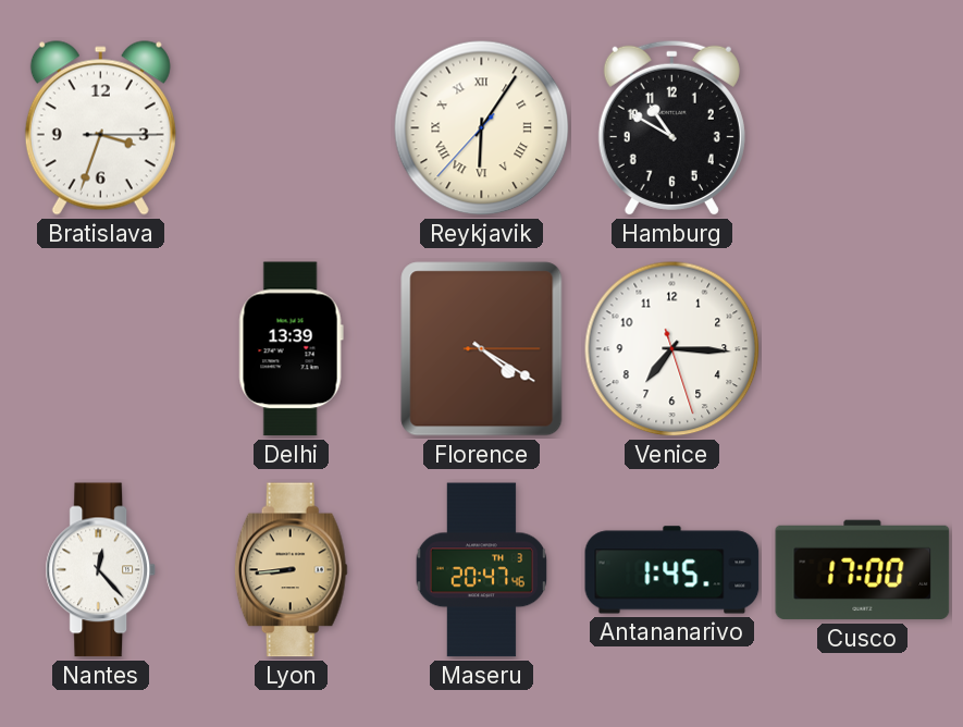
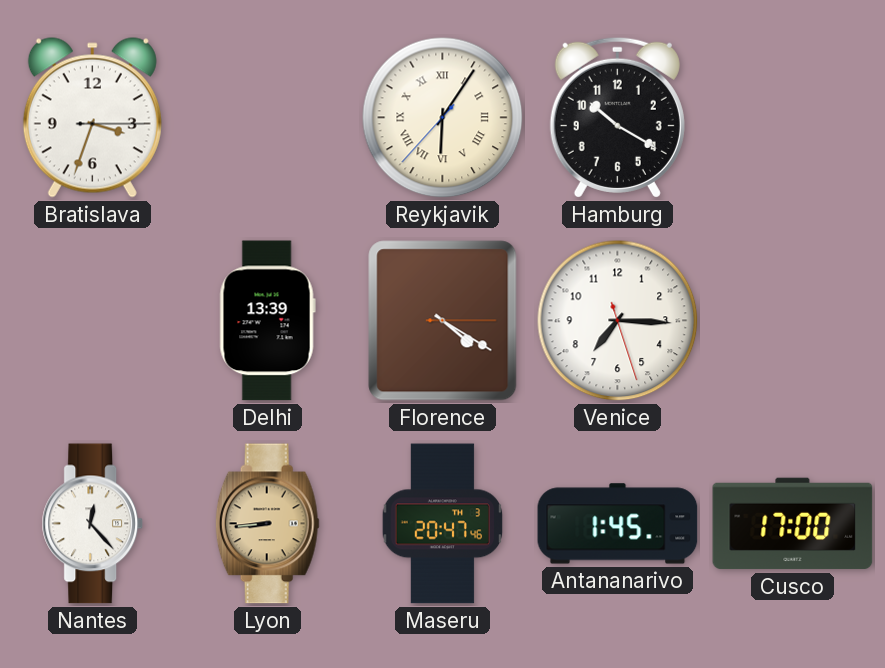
Hamburg: 10:50 -> 10:20
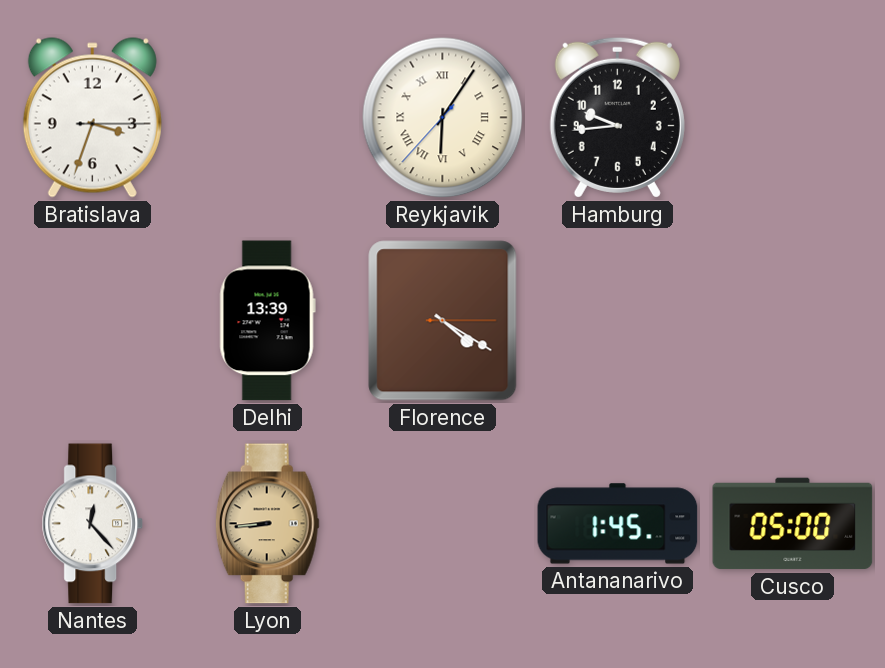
Hamburg: 10:20 -> 9:44
Venice: 7:15 -> none
Maseru: 20:47 -> none
Cusco: 17:00 -> 05:00
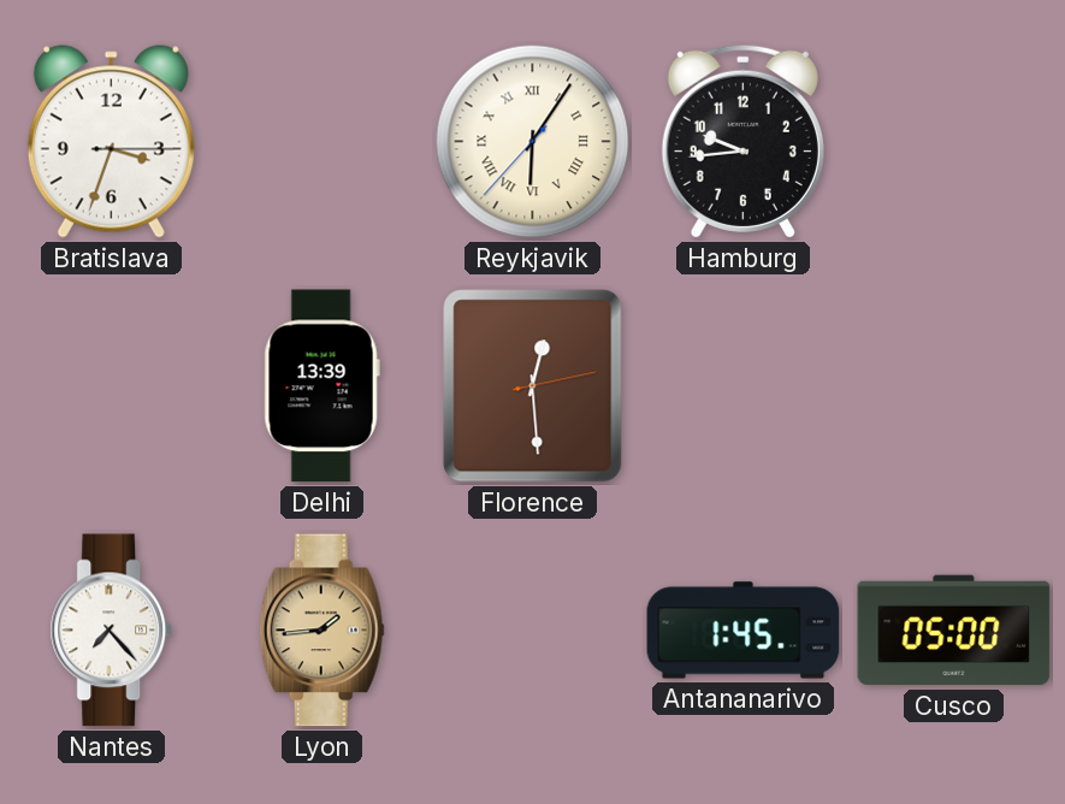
Florence: 4:20 -> 12:29
Nantes: 12:23 -> 7:23
Lyon: 8:44 -> 1:44
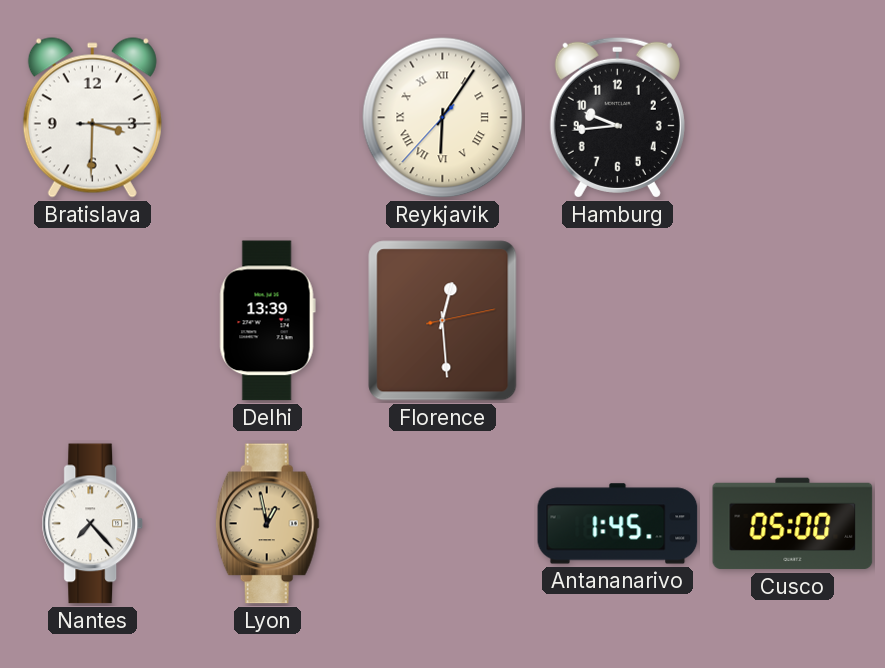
Bratislava: 3:33 -> 3:30
Lyon: 1:44 -> 12:58
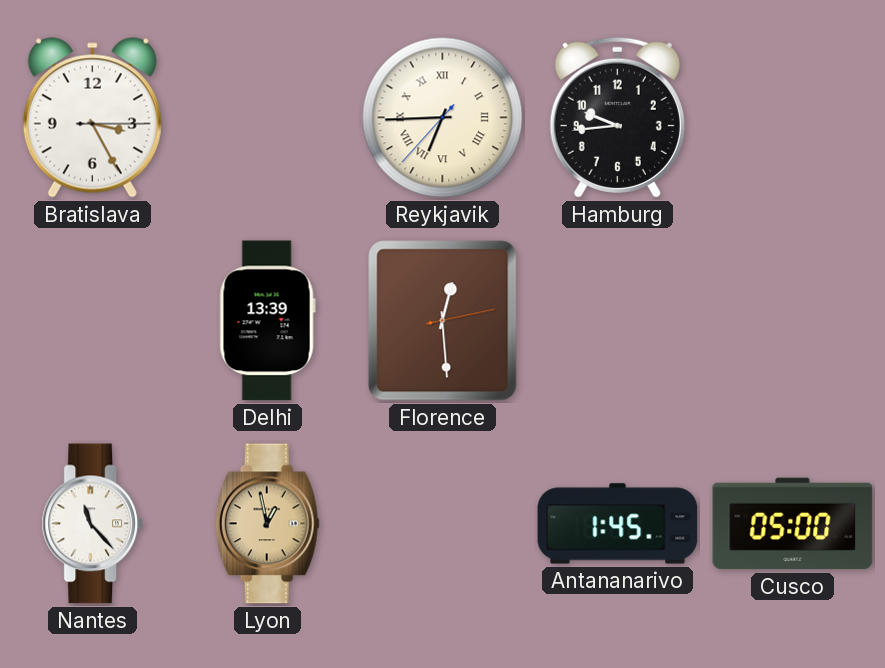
Bratislava: 3:30 -> 3:25
Reykjavik: 6:05 -> 6:44
Nantes: 7:23 -> 11:23
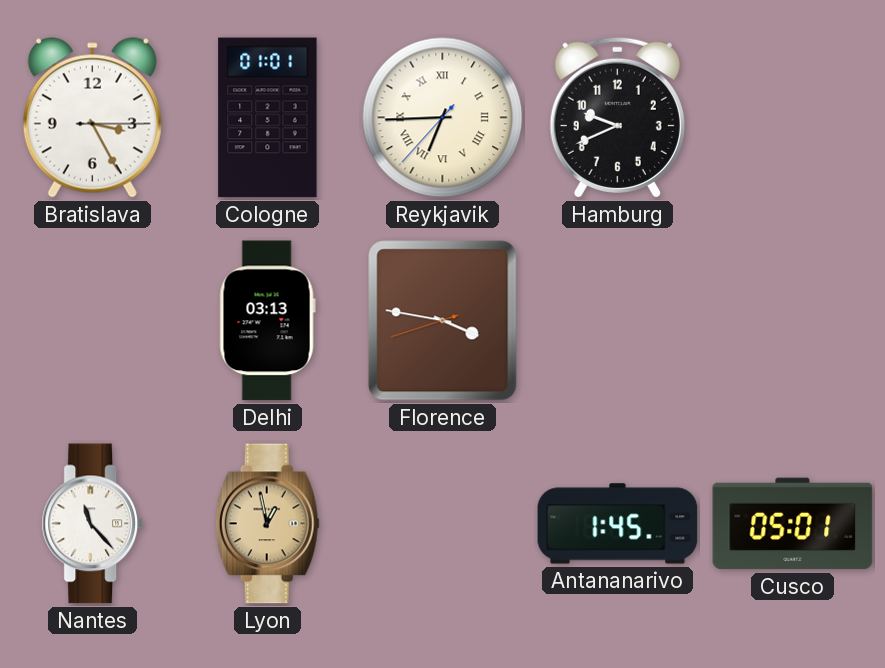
Cologne: none -> 01:01
Hamburg: 9:44 -> 9:41
Delhi: 13:39 -> 03:13
Florence: 12:29 -> 3:46
Cusco: 05:00 -> 05:01
